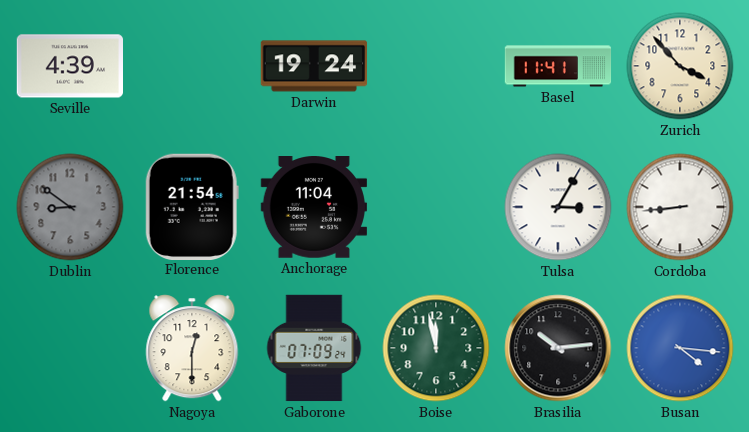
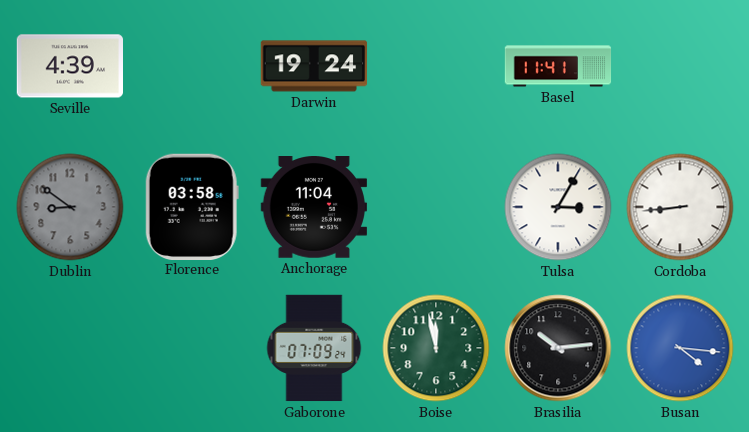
Zurich: 3:53 -> none
Florence: 21:54 -> 03:58
Nagoya: 12:30 -> none
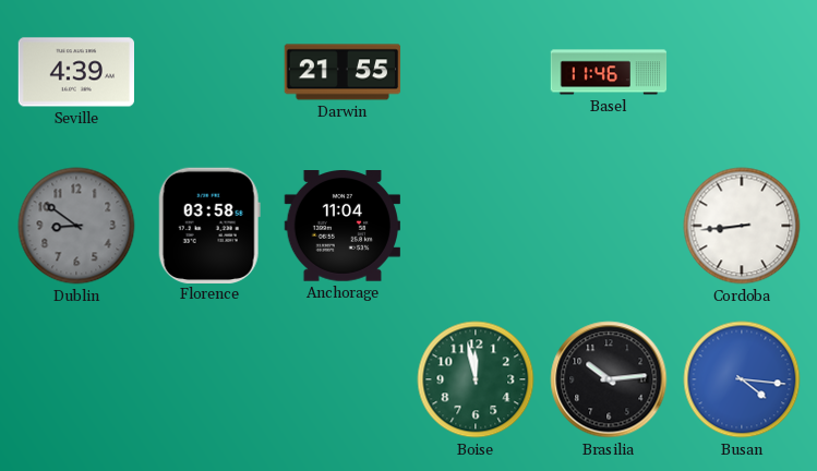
Darwin: 19:24 -> 21:55
Basel: 11:41 -> 11:46
Tulsa: 3:05 -> none
Gaborone: 07:09 -> none
